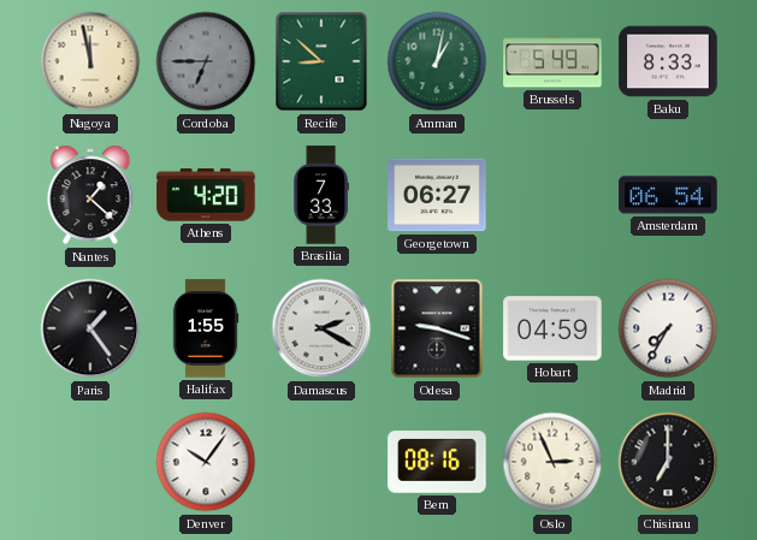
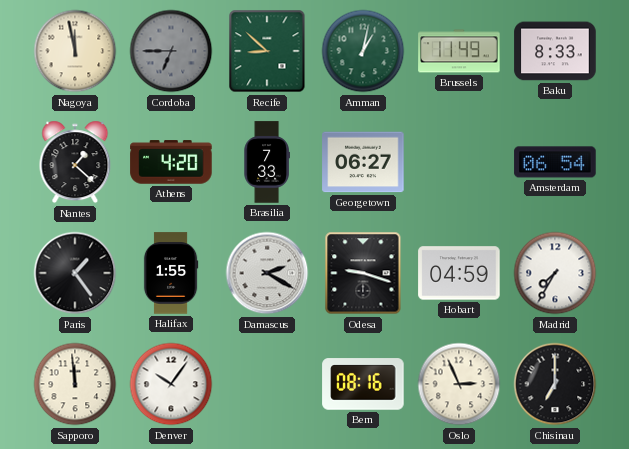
Brussels: 5:49 -> 11:49
Sapporo: none -> 11:59
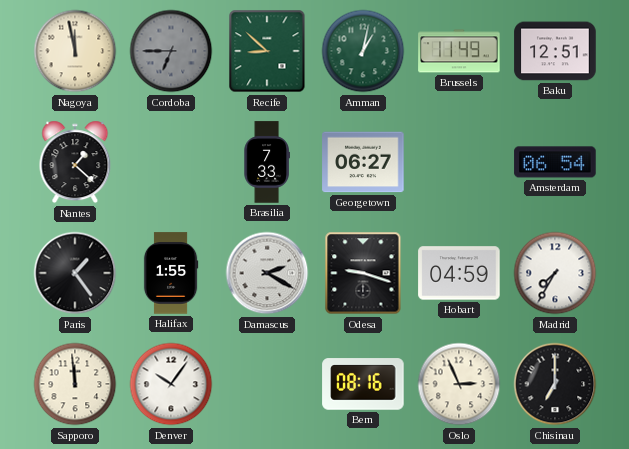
Baku: 8:33 -> 12:51
Athens: 4:20 -> none
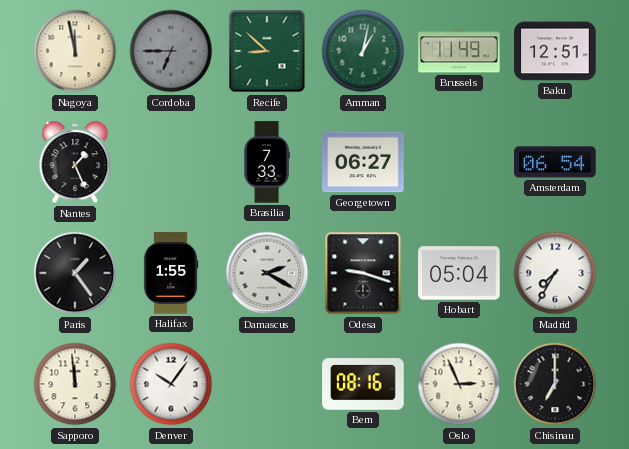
Nantes: 1:22 -> 1:26
Hobart: 04:59 -> 05:04
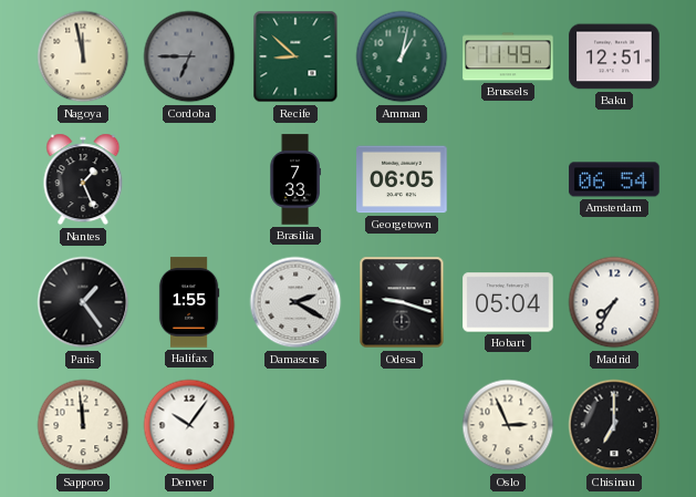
Georgetown: 06:27 -> 06:05
Bern: 08:16 -> none
